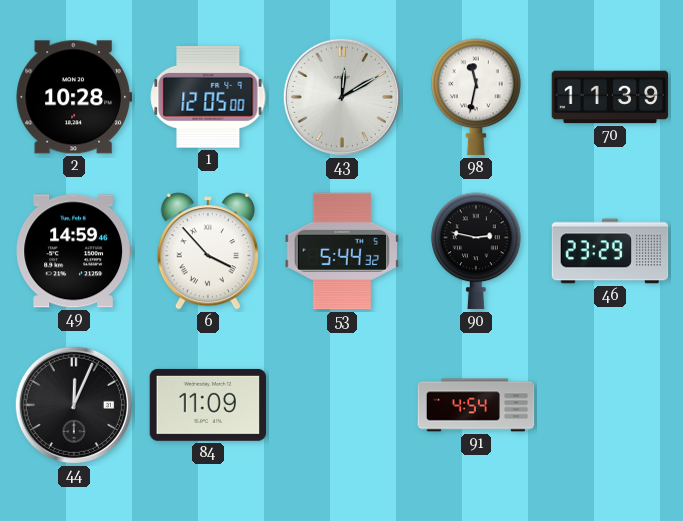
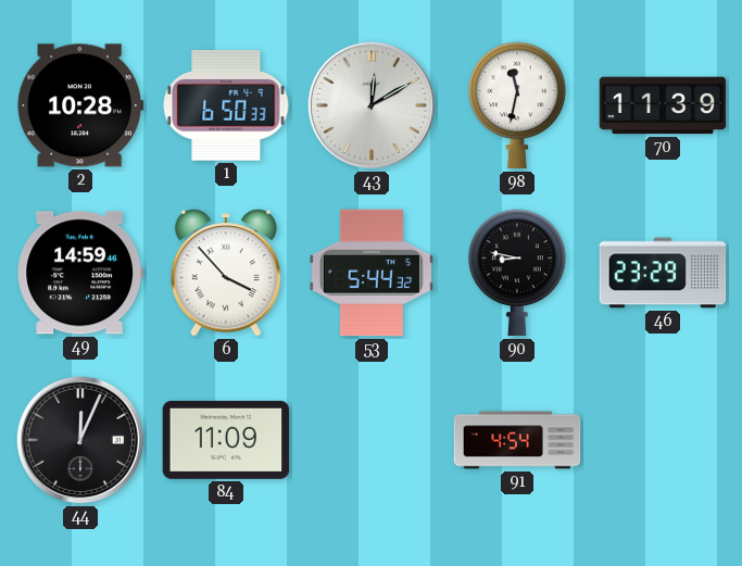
1: 12:05 -> 6:50
90: 2:47 -> 8:47
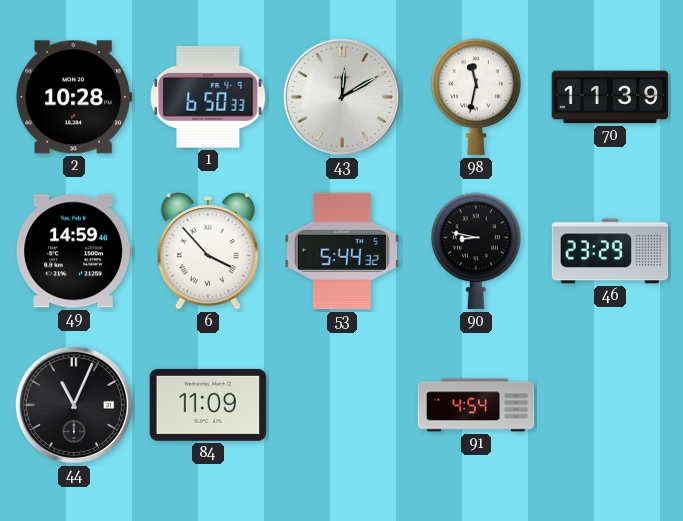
44: 12:04 -> 11:04
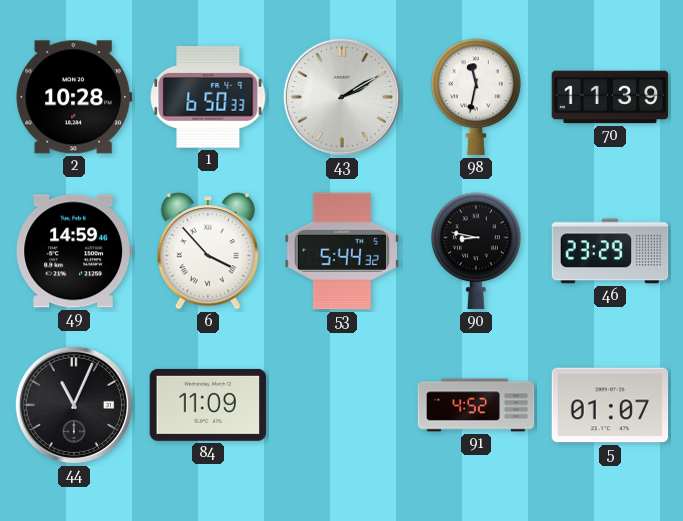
43: 12:10 -> 2:10
91: 4:54 -> 4:52
5: none -> 01:07
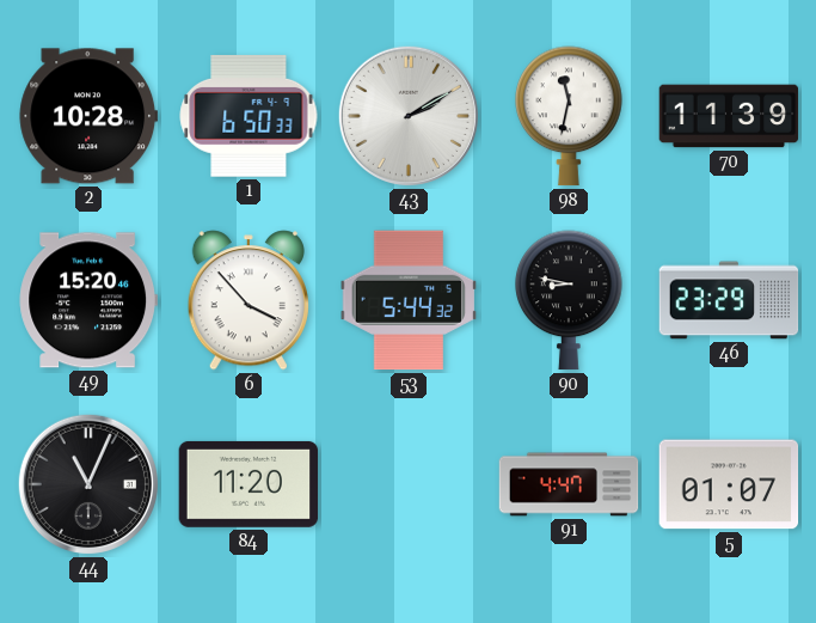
49: 14:59 -> 15:20
84: 11:09 -> 11:20
91: 4:52 -> 4:47
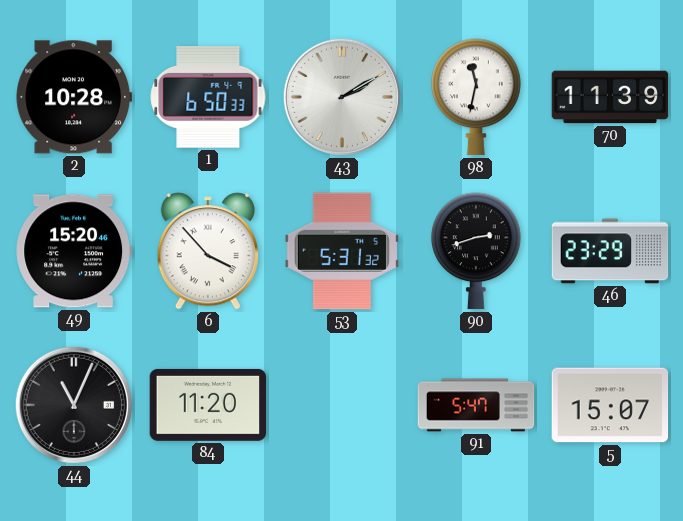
53: 5:44 -> 5:31
90: 8:47 -> 2:42
91: 4:47 -> 5:47
5: 01:07 -> 15:07
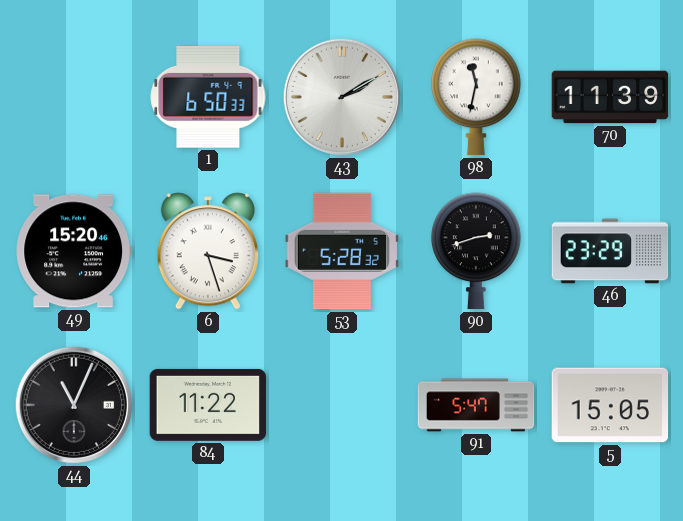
2: 10:28 -> none
6: 3:53 -> 3:27
53: 5:31 -> 5:28
84: 11:20 -> 11:22
5: 15:07 -> 15:05
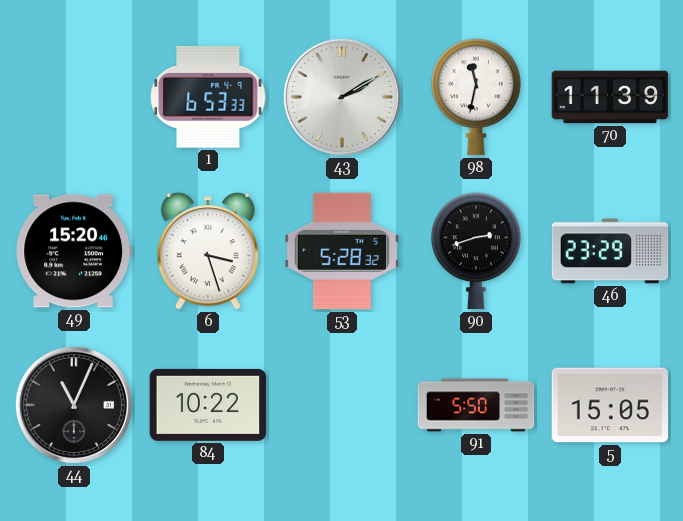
1: 6:50 -> 6:53
84: 11:22 -> 10:22
91: 5:47 -> 5:50
